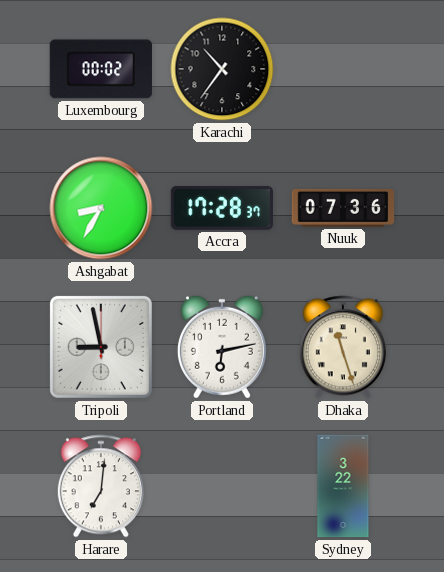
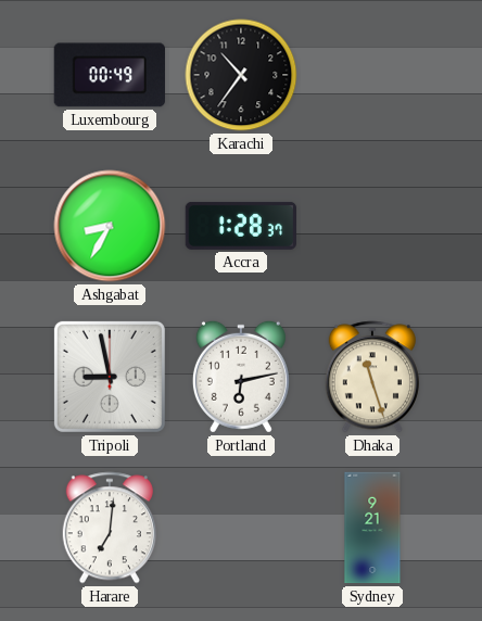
Luxembourg: 00:02 -> 00:49
Accra: 17:28 -> 1:28
Nuuk: 07:36 -> none
Sydney: 3:22 -> 9:21
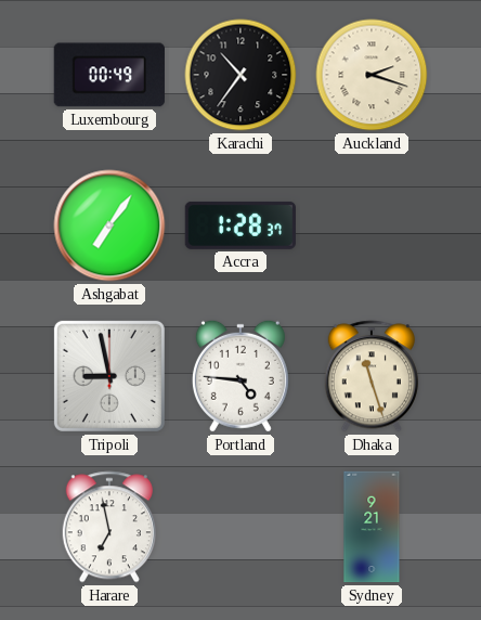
Auckland: none -> 2:18
Ashgabat: 8:35 -> 7:06
Portland: 6:13 -> 4:46
Harare: 7:01 -> 6:58
